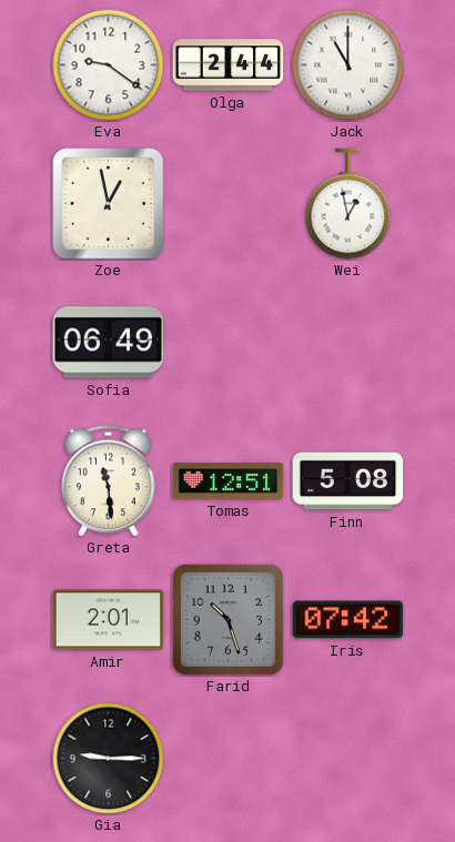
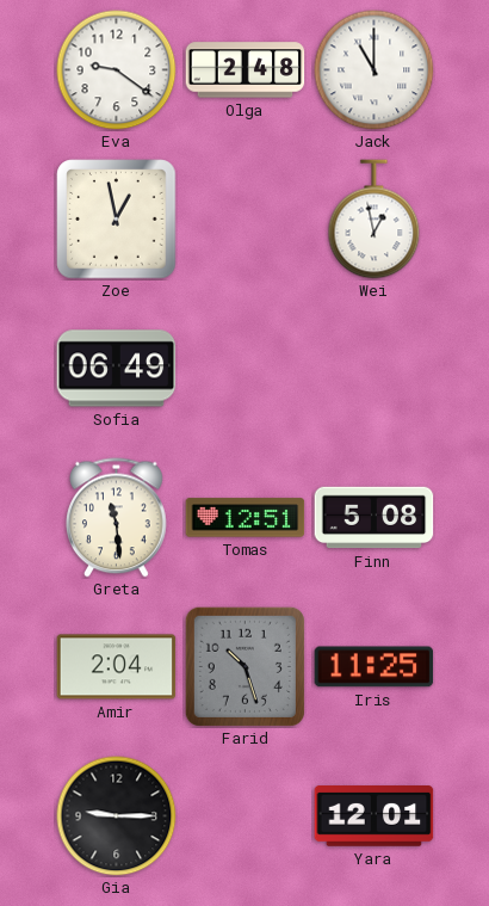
Olga: 2:44 -> 2:48
Amir: 2:01 -> 2:04
Iris: 07:42 -> 11:25
Yara: none -> 12:01
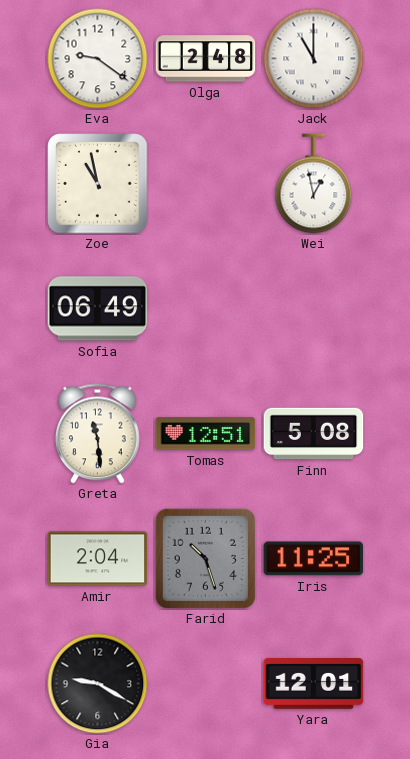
Zoe: 12:58 -> 10:58
Gia: 9:15 -> 9:20
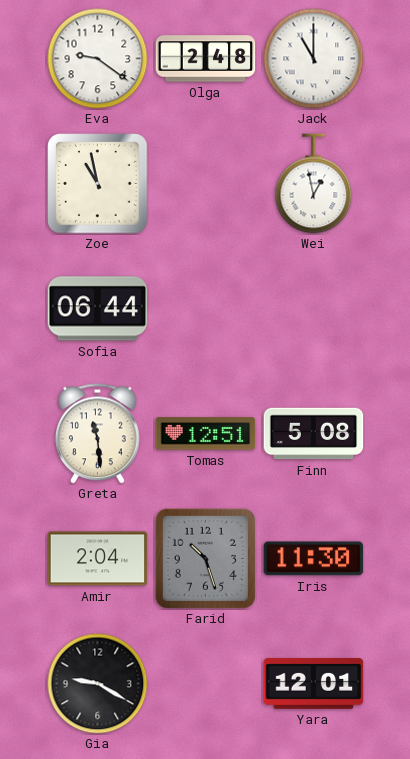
Sofia: 06:49 -> 06:44
Iris: 11:25 -> 11:30
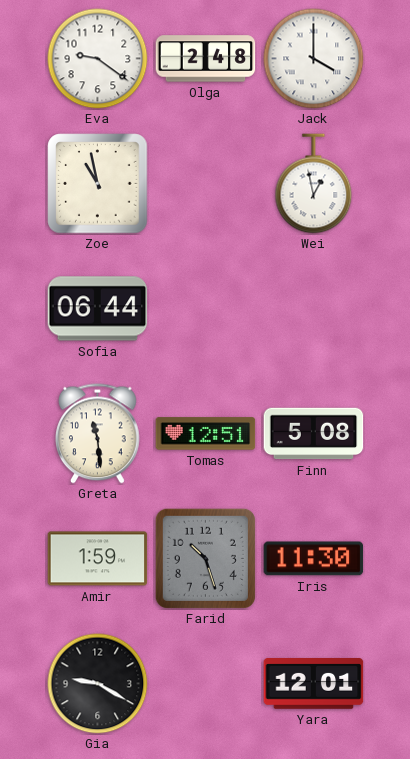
Jack: 11:00 -> 4:00
Amir: 2:04 -> 1:59
